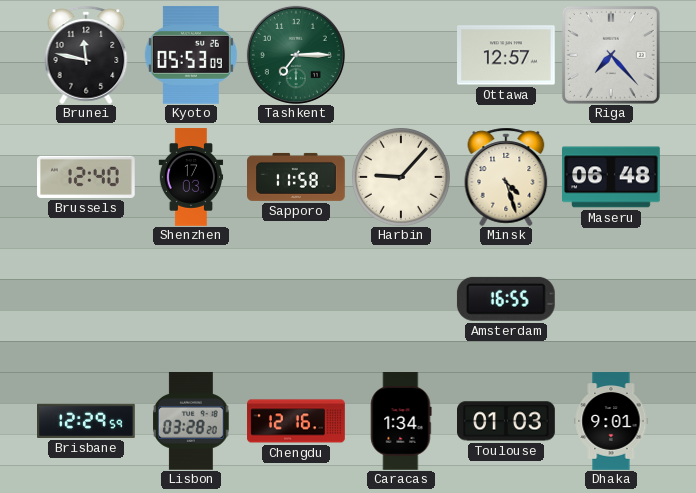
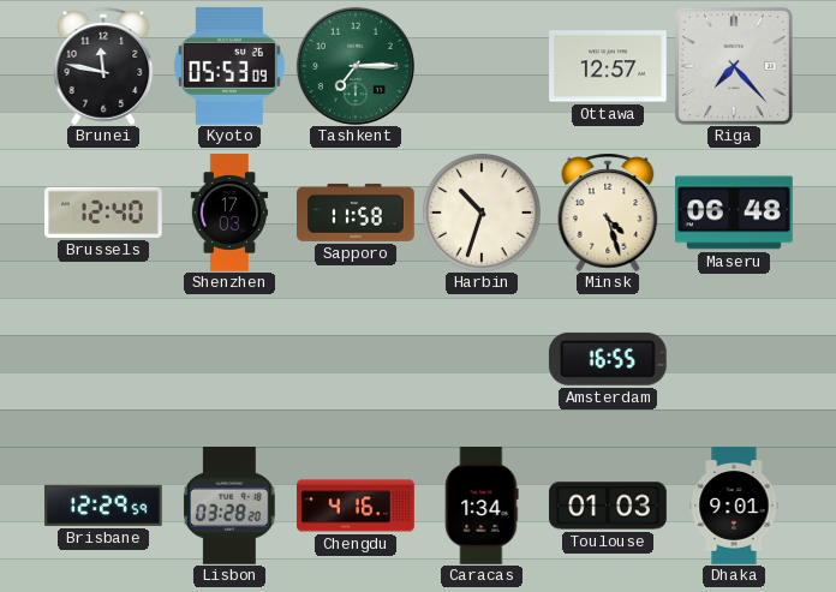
Harbin: 9:07 -> 10:33
Chengdu: 12:16 -> 4:16
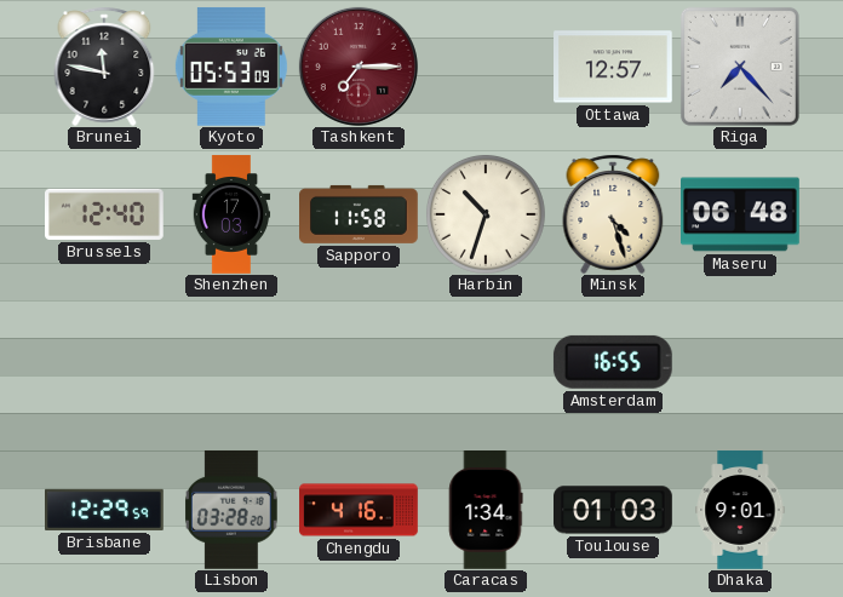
Tashkent dial: green -> burgundy
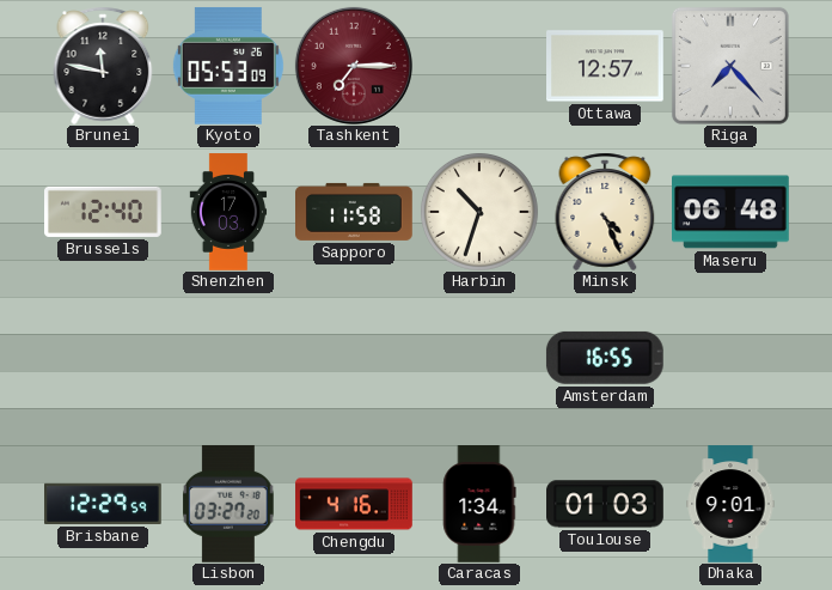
Minsk: 4:27 -> 4:26
Lisbon: 03:28 -> 03:27
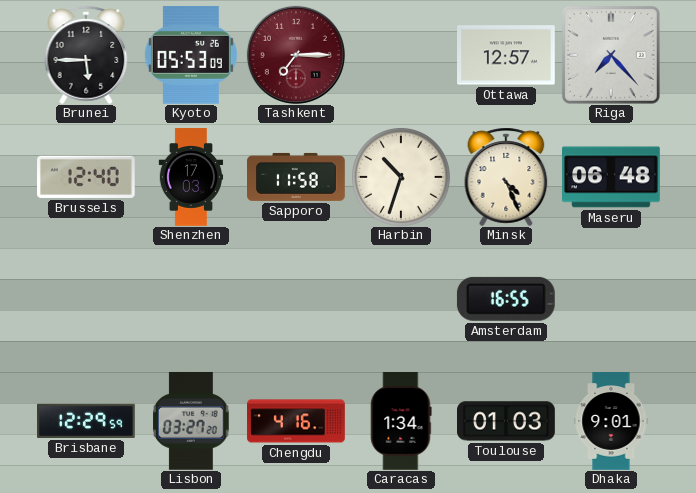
Brunei: 11:47 -> 5:45
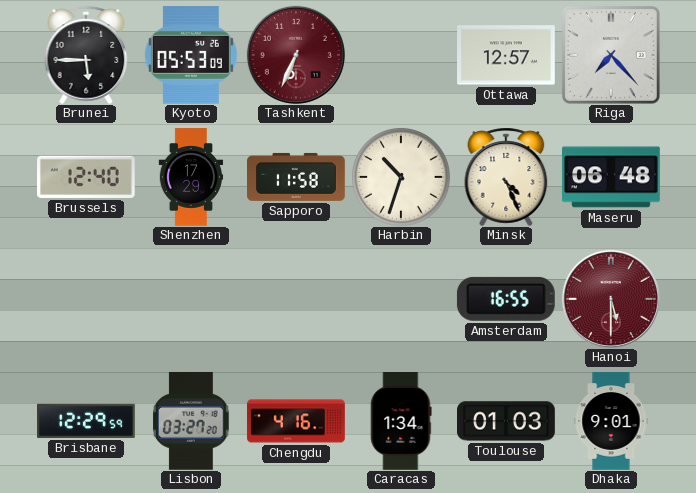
Tashkent: 7:15 -> 6:34
Shenzhen: 17:03 -> 17:29
Hanoi: none -> 5:30
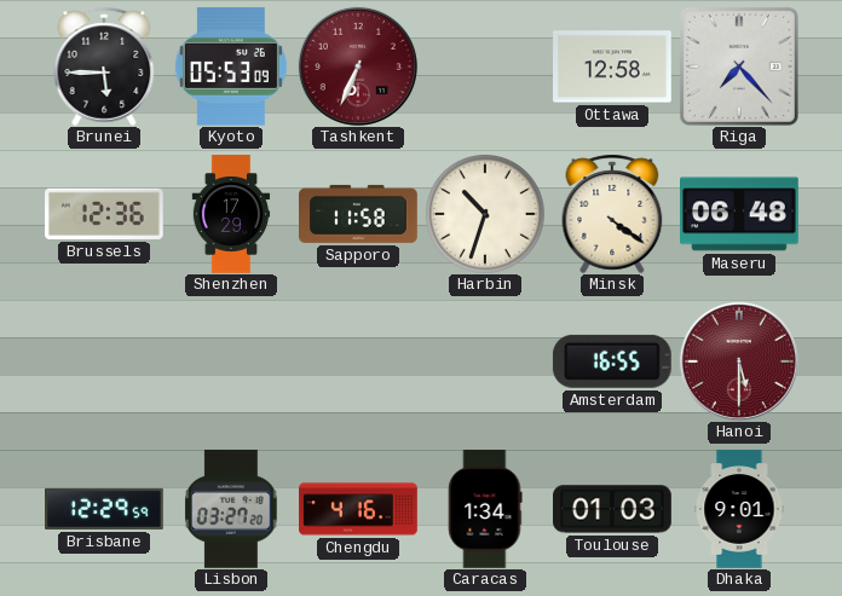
Ottawa: 12:57 -> 12:58
Brussels: 12:40 -> 12:36
Minsk: 4:26 -> 4:21
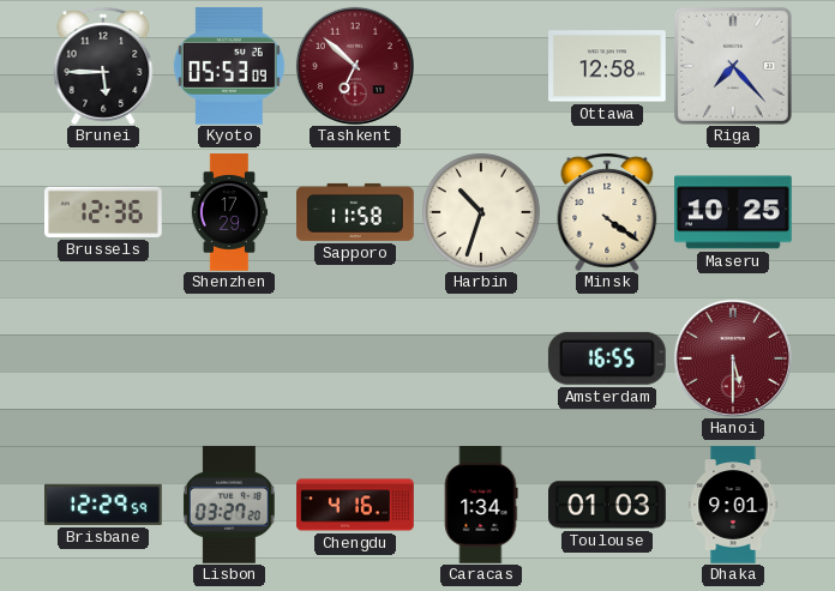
Tashkent: 6:34 -> 6:52
Maseru: 06:48 -> 10:25
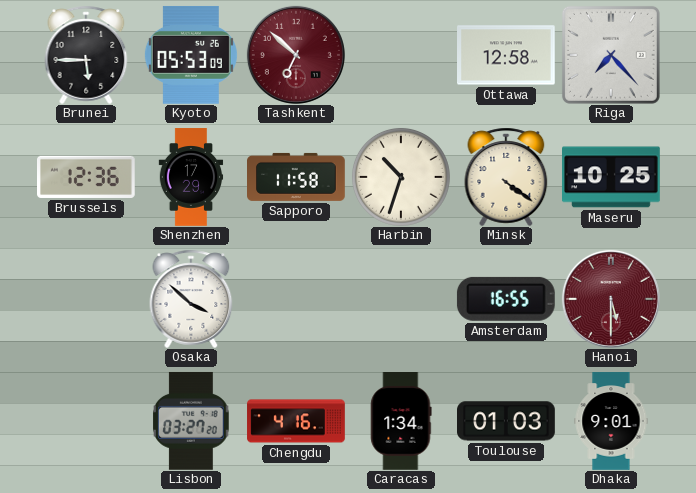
Osaka: none -> 3:52
Brisbane: 12:29 -> none
